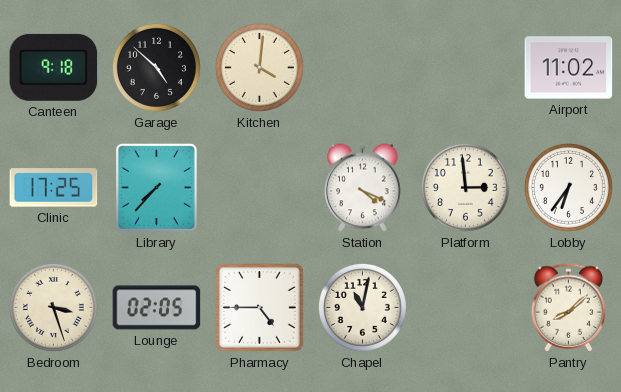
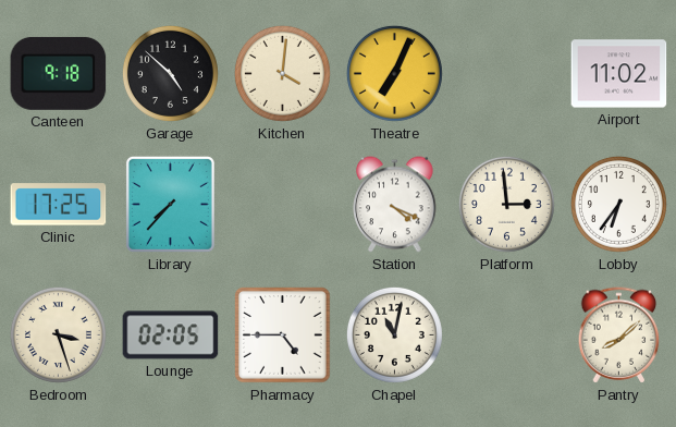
Theatre: none -> 7:04
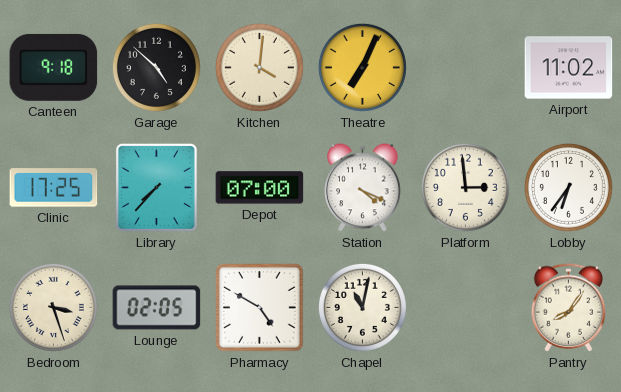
Depot: none -> 07:00
Pharmacy: 4:45 -> 4:50
Pantry: 8:08 -> 8:06
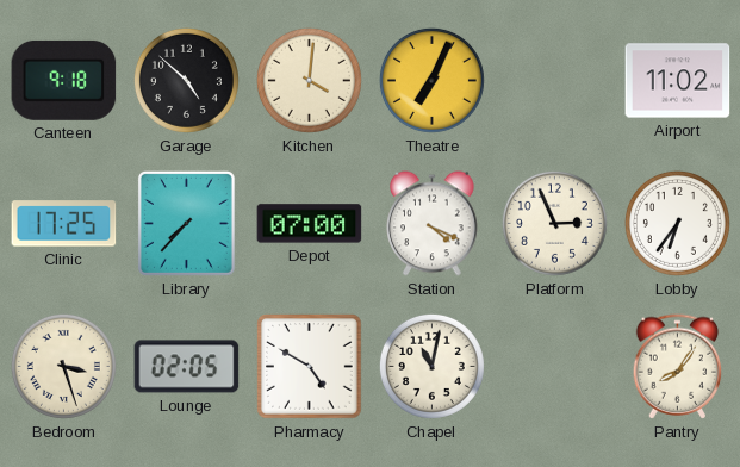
Platform: 2:59 -> 2:56
